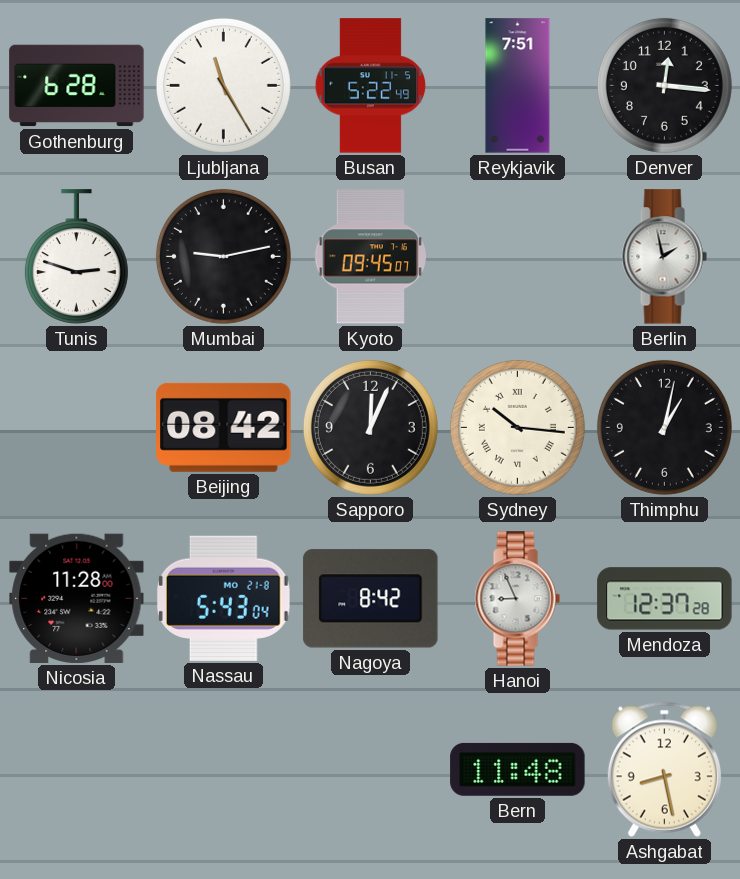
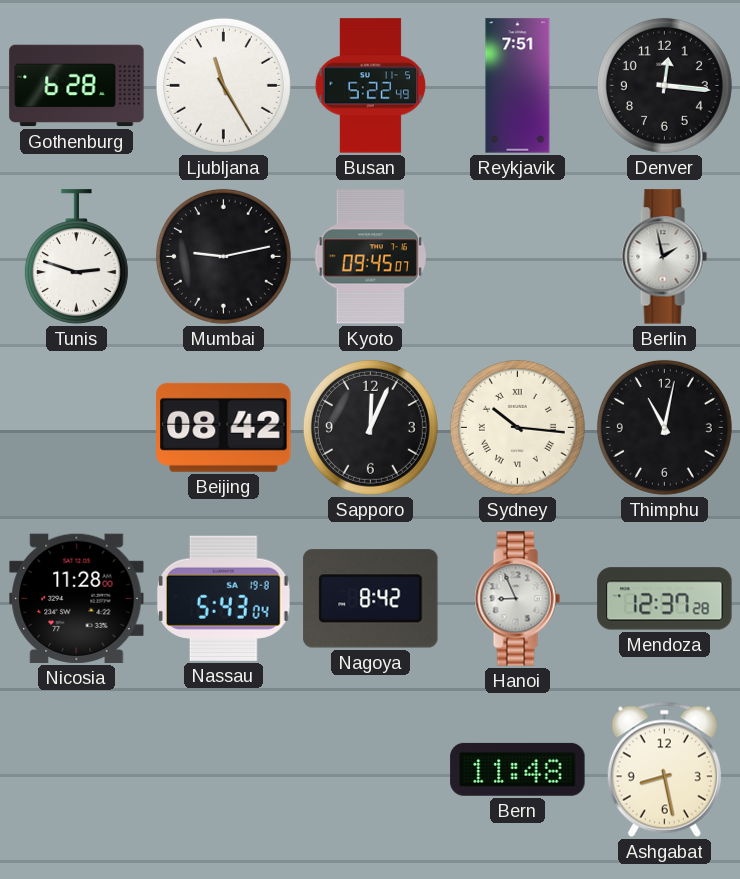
Thimphu: 1:02 -> 11:02
Nassau date: MO 21-8 -> SA 19-8
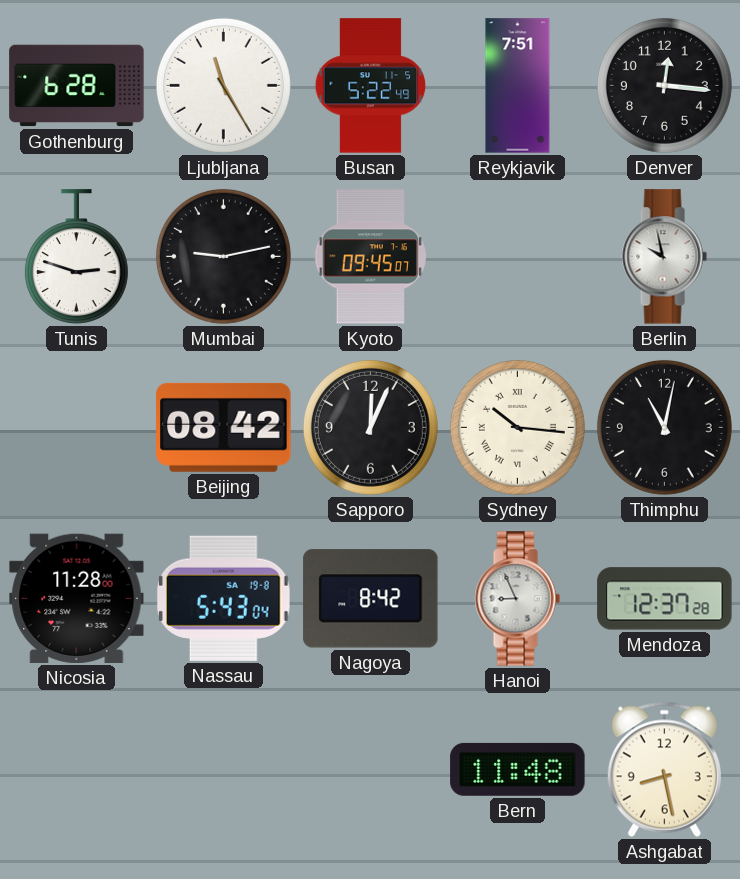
Berlin: 1:58 -> 9:58
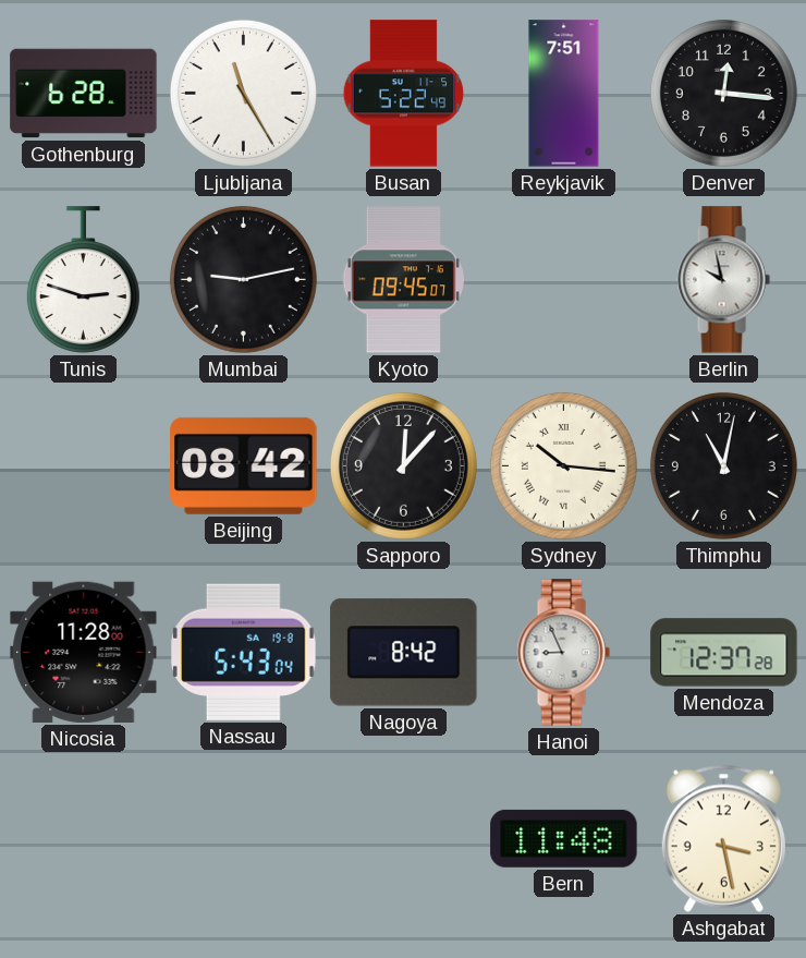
Sapporo: 12:04 -> 12:07
Ashgabat: 8:28 -> 3:28
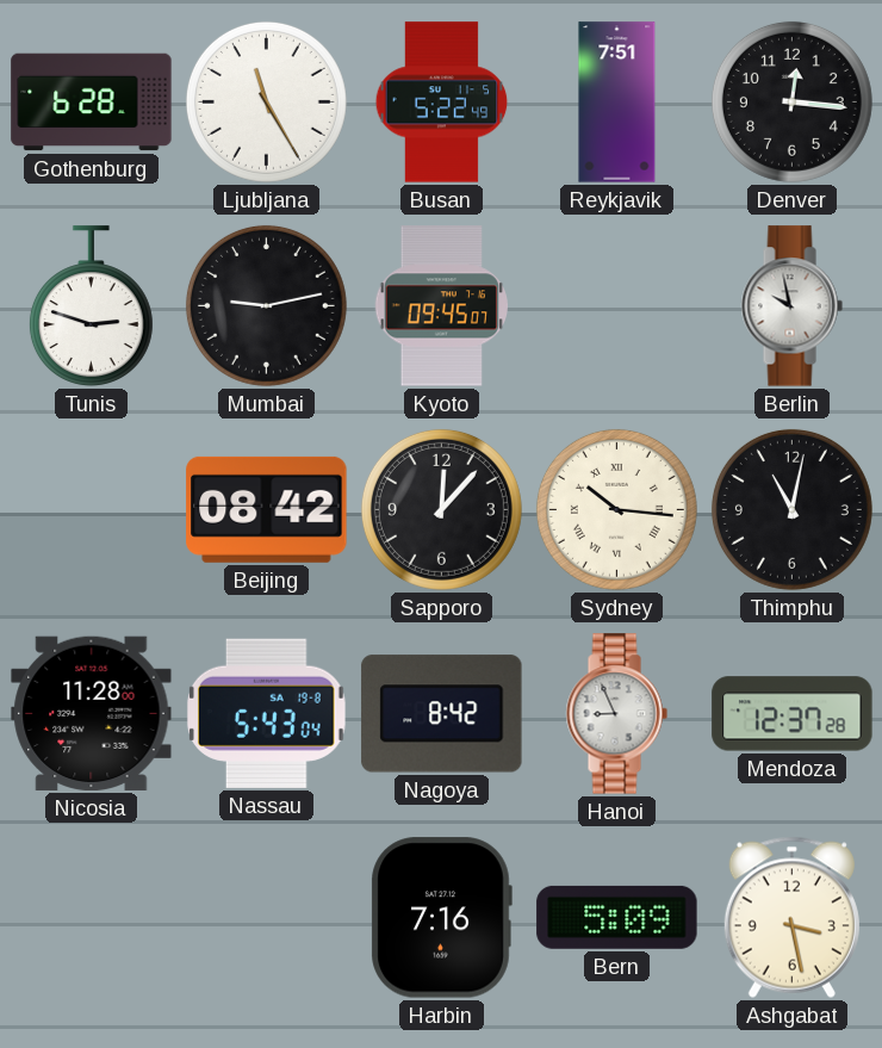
Harbin: none -> 7:16
Bern: 11:48 -> 5:09
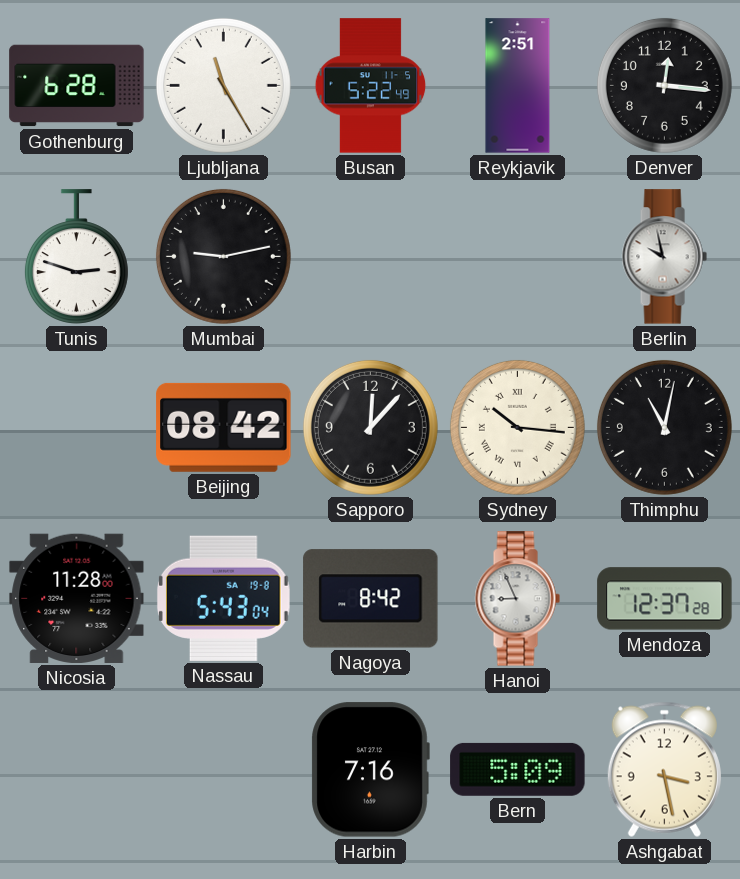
Reykjavik: 7:51 -> 2:51
Kyoto: 09:45 -> none
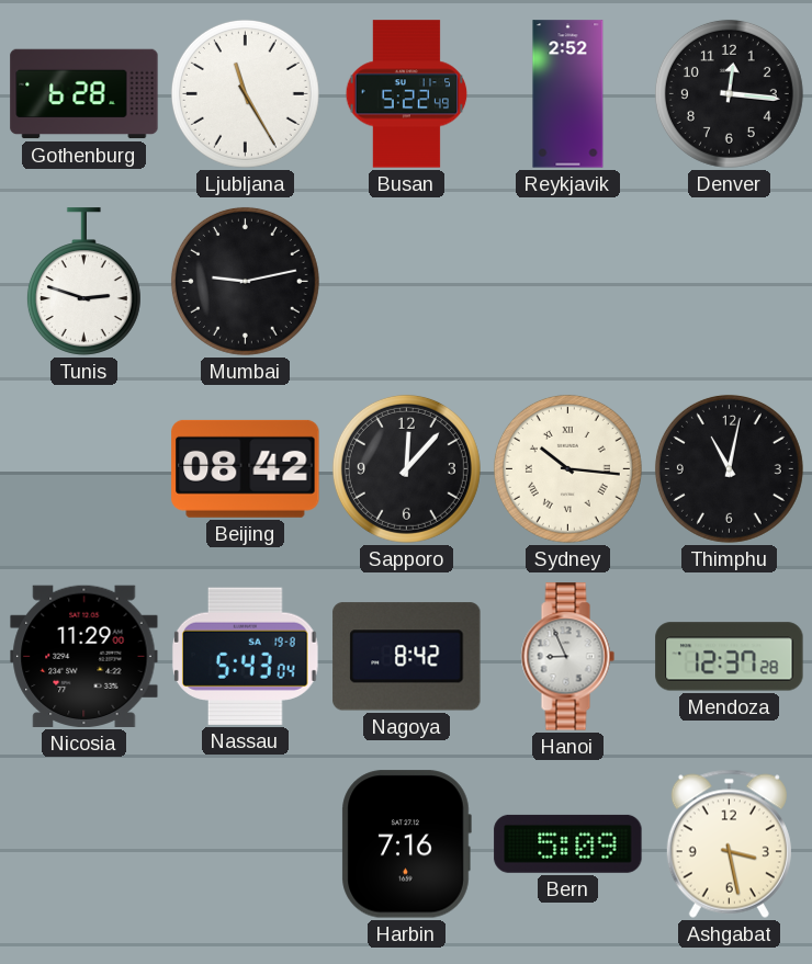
Reykjavik: 2:51 -> 2:52
Berlin: 9:58 -> none
Nicosia: 11:28 -> 11:29
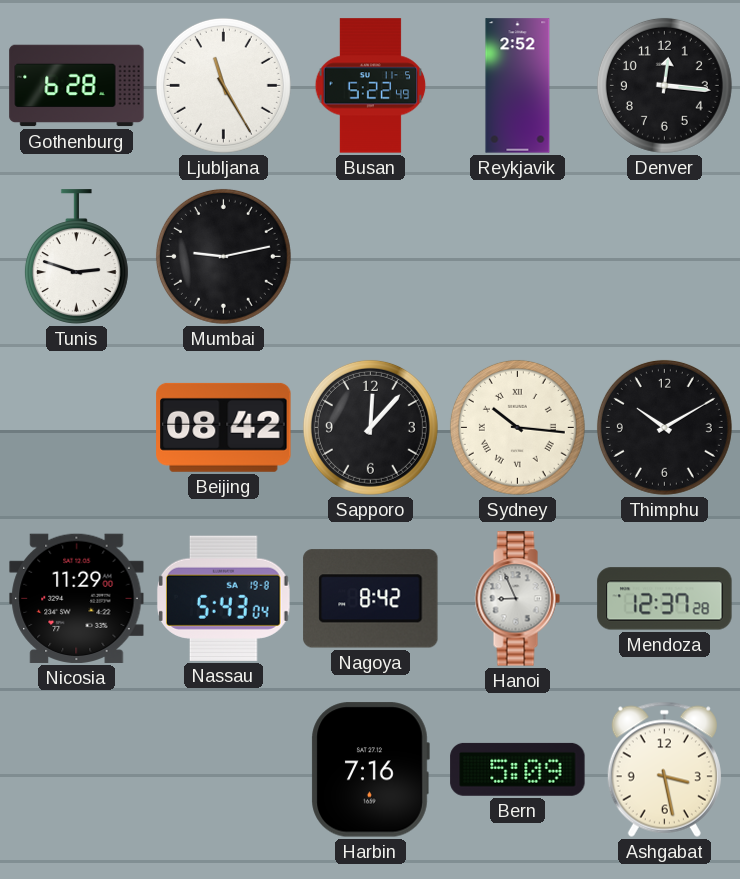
Thimphu: 11:02 -> 10:10
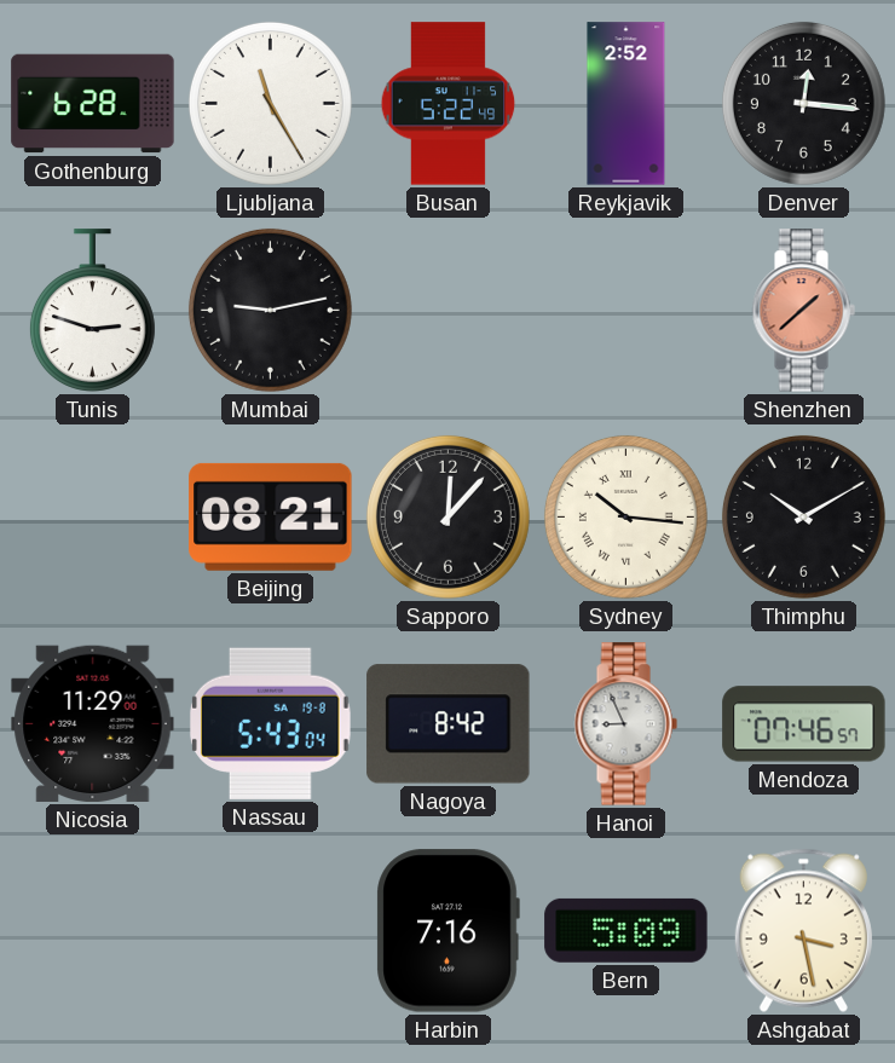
Shenzhen: none -> 1:38
Beijing: 08:42 -> 08:21
Mendoza: 12:37 -> 07:46
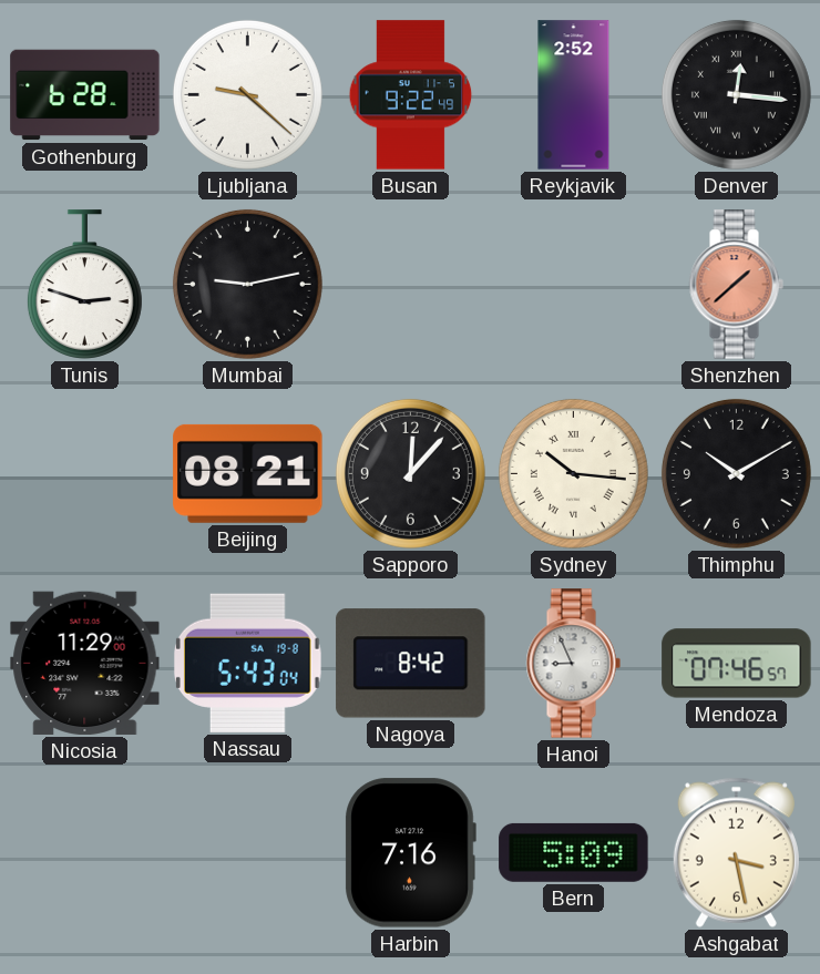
Ljubljana: 11:25 -> 9:22
Busan: 5:22 -> 9:22
Denver numerals: Arabic -> Roman
